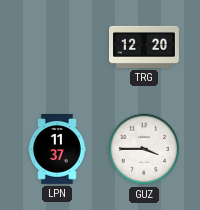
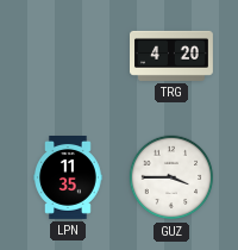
TRG: 12:20 -> 4:20
LPN: 11:37 -> 11:35
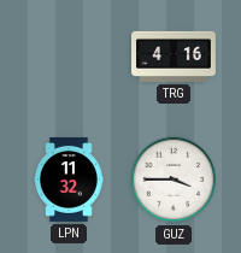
TRG: 4:20 -> 4:16
LPN: 11:35 -> 11:32
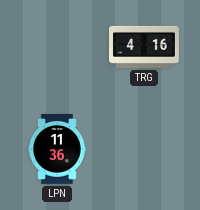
LPN: 11:32 -> 11:36
GUZ: 3:45 -> none
